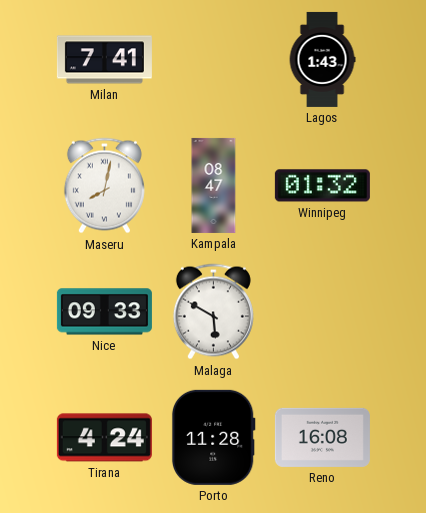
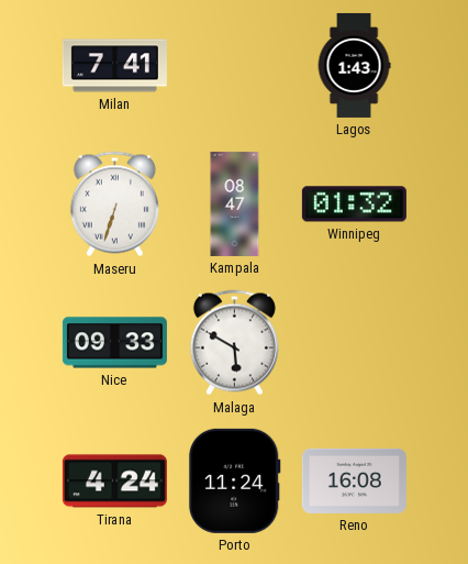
Maseru: 8:02 -> 6:33
Porto: 11:28 -> 11:24
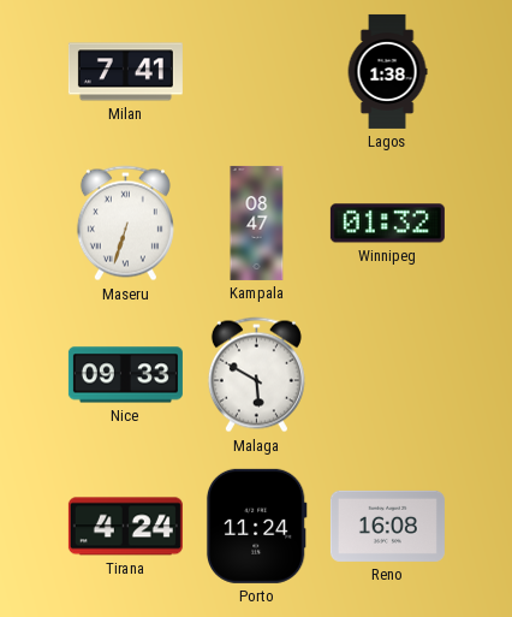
Lagos: 1:43 -> 1:38
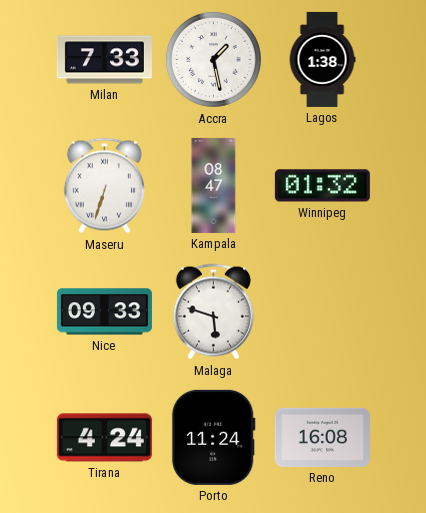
Milan: 7:41 -> 7:33
Accra: none -> 1:28
Malaga: 5:50 -> 5:48
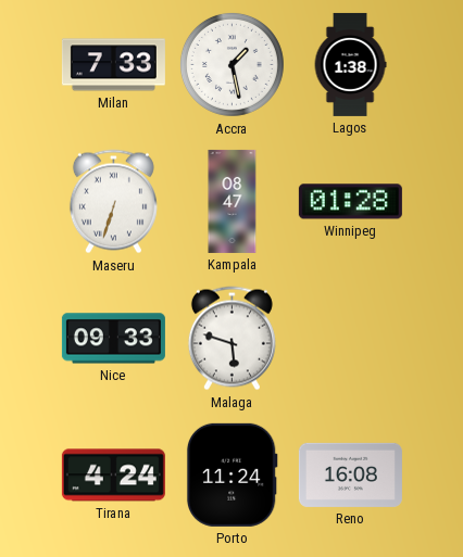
Winnipeg: 01:32 -> 01:28
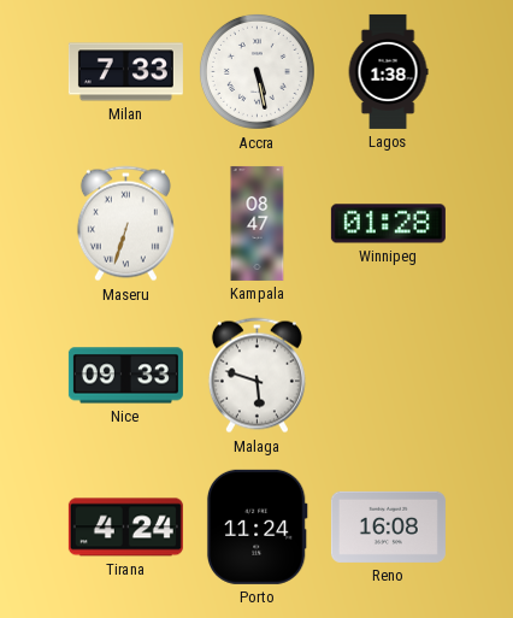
Accra: 1:28 -> 5:28
